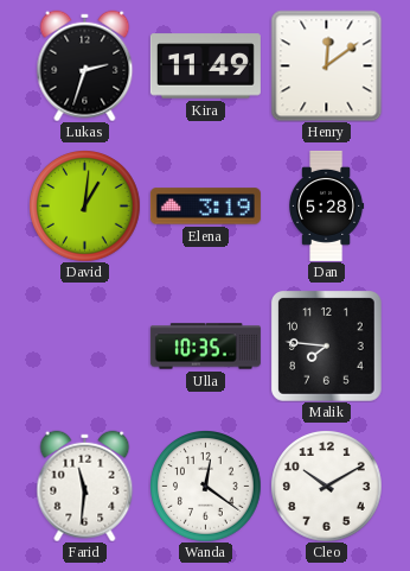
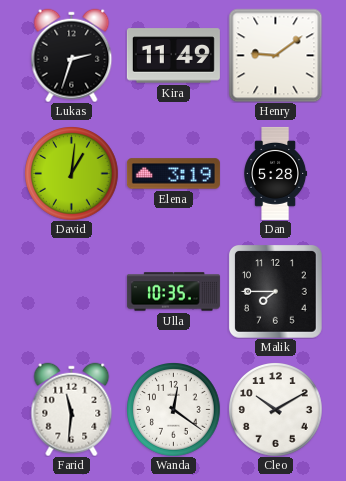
Henry: 12:09 -> 9:09
Malik: 7:46 -> 7:45
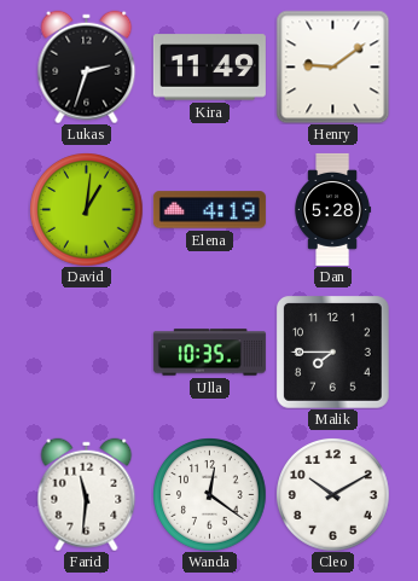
Elena: 3:19 -> 4:19
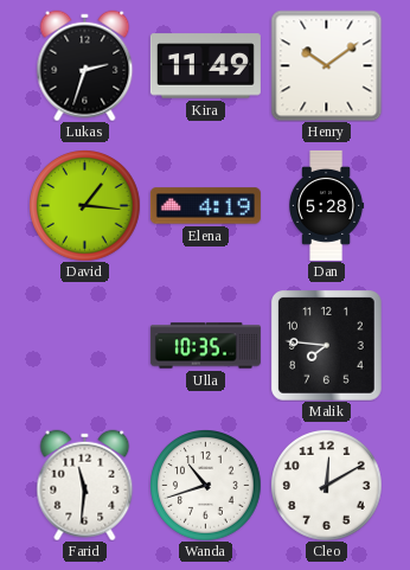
Henry: 9:09 -> 10:09
David: 1:01 -> 1:16
Malik: 7:45 -> 7:46
Wanda: 12:21 -> 10:42
Cleo: 10:10 -> 12:10
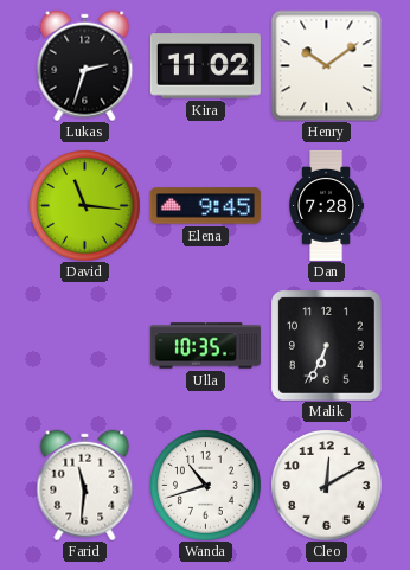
Kira: 11:49 -> 11:02
David: 1:16 -> 11:16
Elena: 4:19 -> 9:45
Dan: 5:28 -> 7:28
Malik: 7:46 -> 6:34
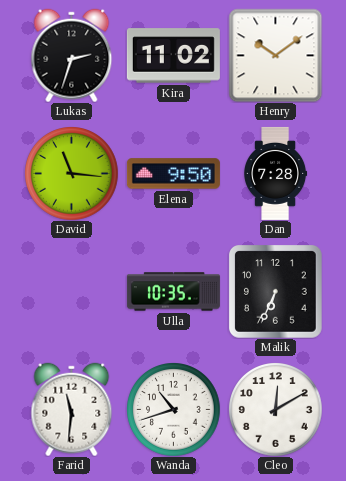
Elena: 9:45 -> 9:50
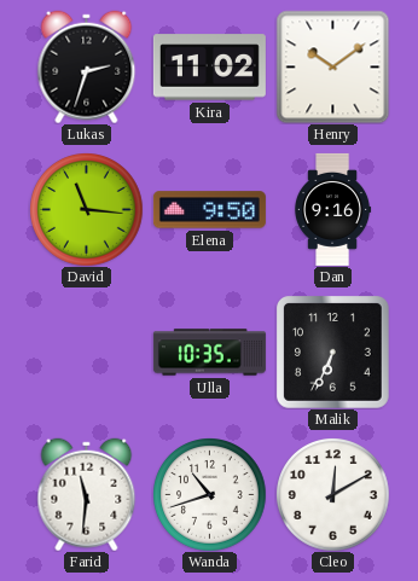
Dan: 7:28 -> 9:16
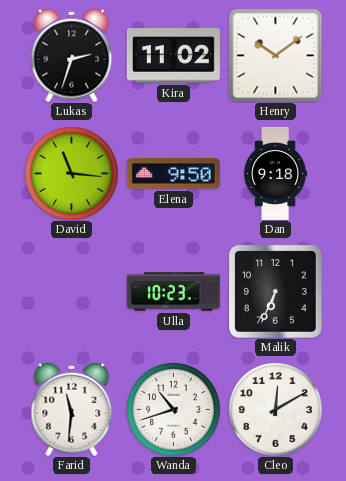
Dan: 9:16 -> 9:18
Ulla: 10:35 -> 10:23
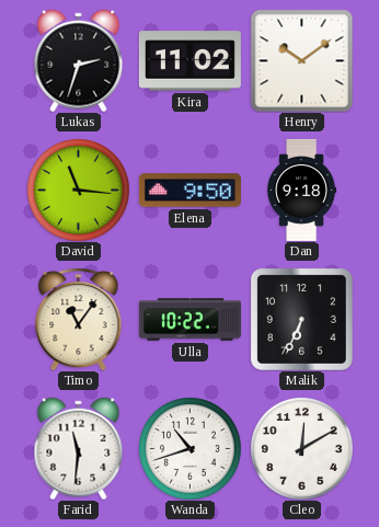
Timo: none -> 11:06
Ulla: 10:23 -> 10:22
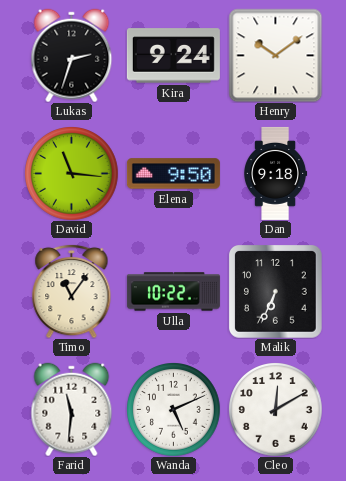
Kira: 11:02 -> 9:24
Wanda: 10:42 -> 5:11
